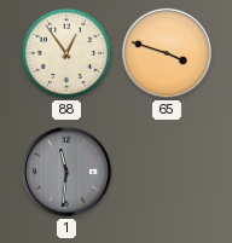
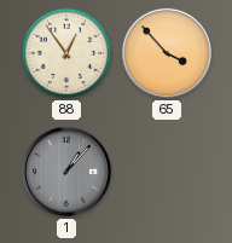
65: 3:48 -> 3:53
1: 11:31 -> 1:07
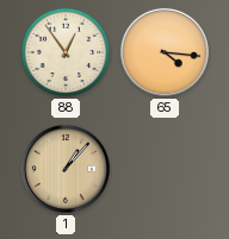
65: 3:53 -> 4:16
1 dial: grey -> champagne
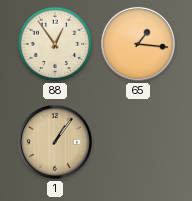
65: 4:16 -> 1:16
1: 1:07 -> 1:06
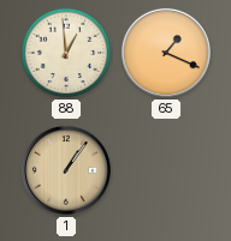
88: 12:54 -> 12:59
65: 1:16 -> 1:19
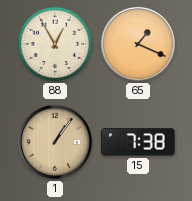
88: 12:59 -> 12:55
15: none -> 7:38
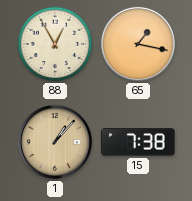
65: 1:19 -> 1:17
1: 1:06 -> 1:07
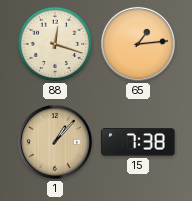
88: 12:55 -> 12:18
65: 1:17 -> 1:14
